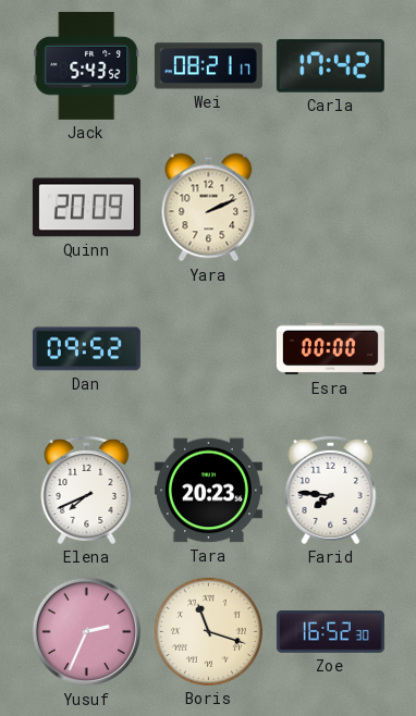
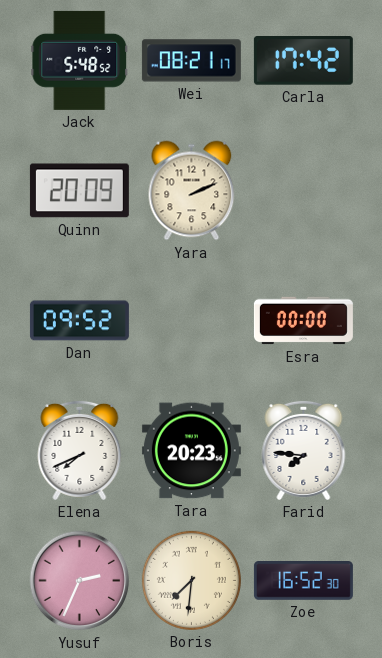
Jack: 5:43 -> 5:48
Boris: 11:18 -> 7:31
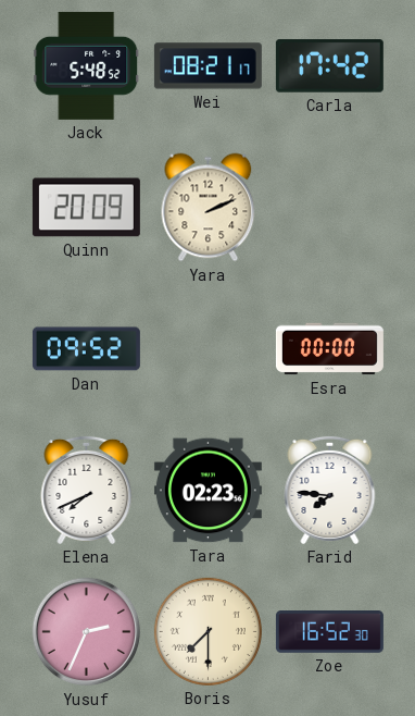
Tara: 20:23 -> 02:23
Boris: 7:31 -> 7:30
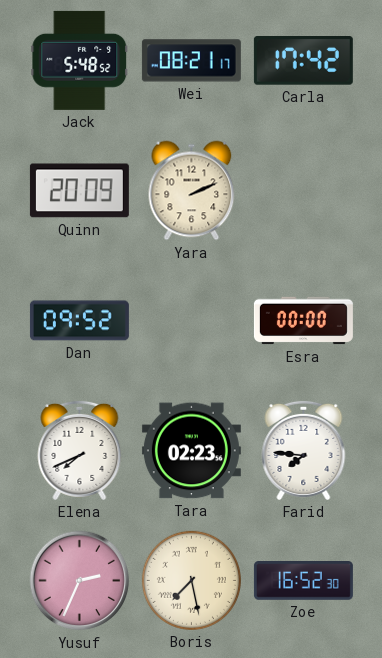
Boris: 7:30 -> 7:28
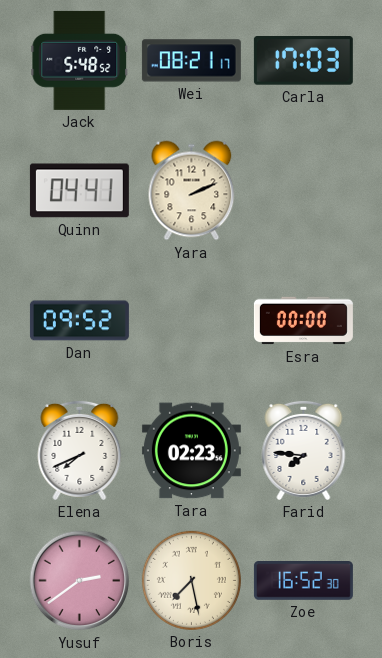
Carla: 17:42 -> 17:03
Quinn: 20:09 -> 04:41
Yusuf: 2:34 -> 2:39
